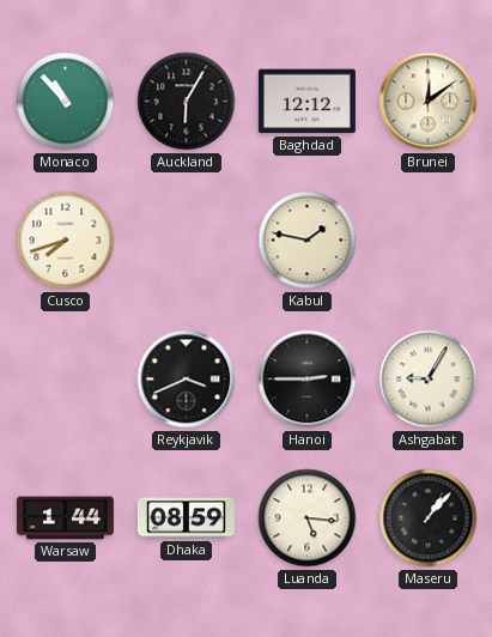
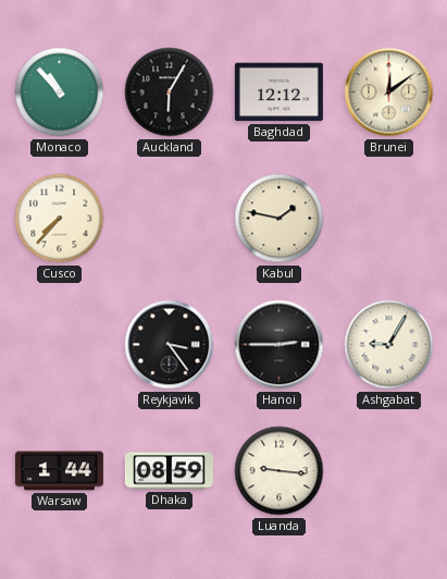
Cusco: 7:42 -> 7:37
Reykjavik: 3:41 -> 3:24
Luanda: 5:16 -> 9:16
Maseru: 1:07 -> none
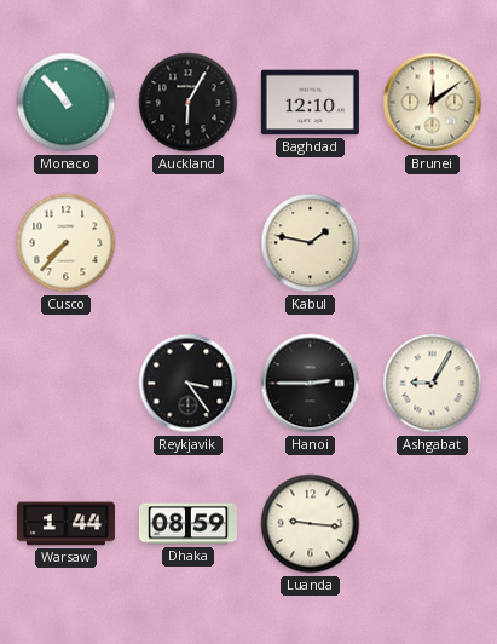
Baghdad: 12:12 -> 12:10
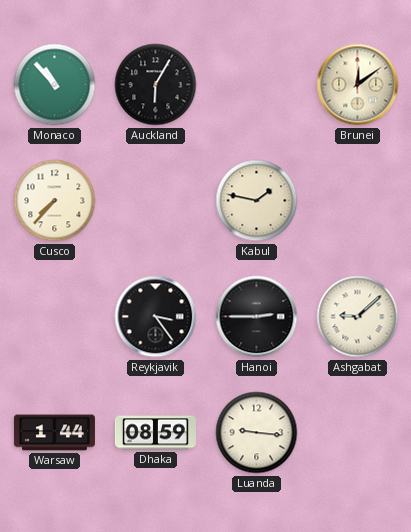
Baghdad: 12:10 -> none
Ashgabat: 9:05 -> 9:08
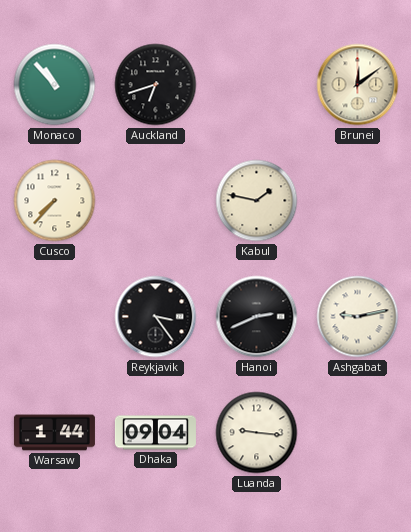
Auckland: 6:05 -> 6:42
Hanoi: 2:45 -> 2:41
Ashgabat: 9:08 -> 9:13
Dhaka: 08:59 -> 09:04
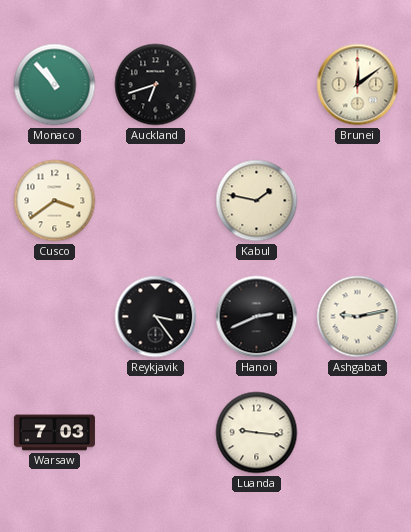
Cusco: 7:37 -> 3:39
Warsaw: 1:44 -> 7:03
Dhaka: 09:04 -> none
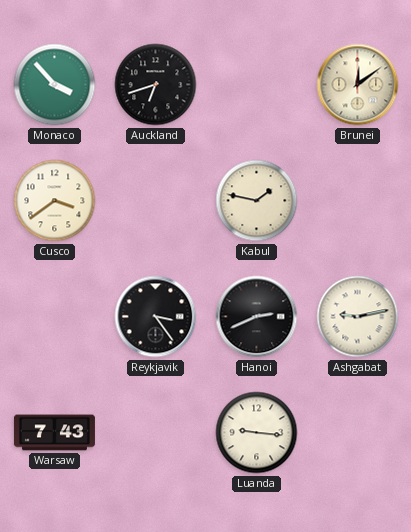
Monaco: 10:53 -> 3:53
Warsaw: 7:03 -> 7:43
